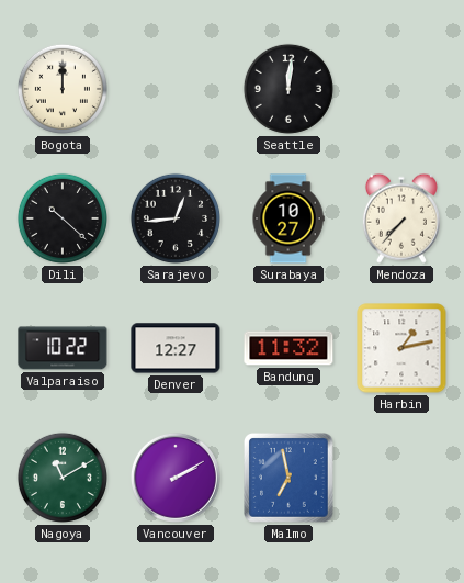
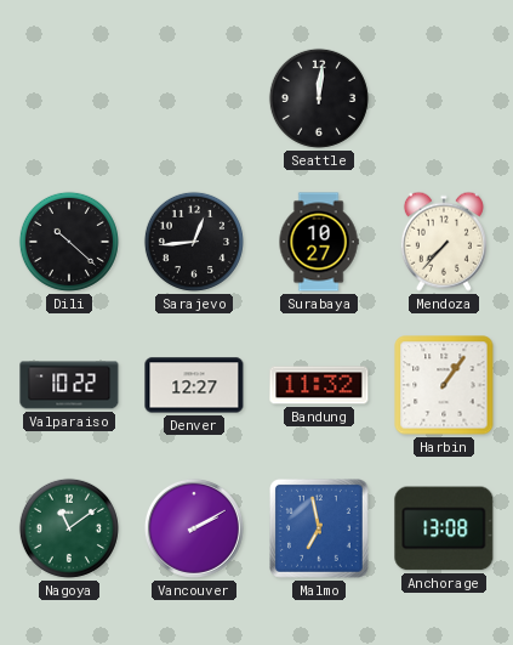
Bogota: 12:00 -> none
Harbin: 1:13 -> 1:06
Nagoya: 11:10 -> 11:09
Anchorage: none -> 13:08
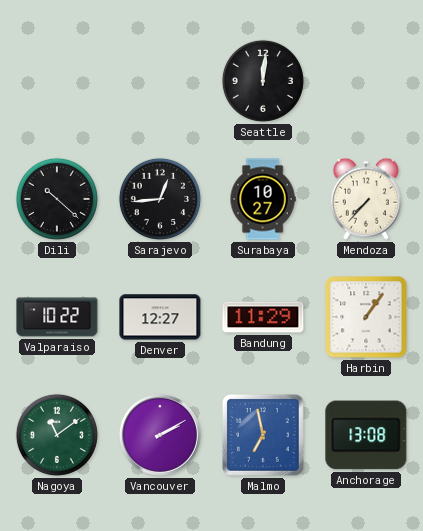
Bandung: 11:32 -> 11:29
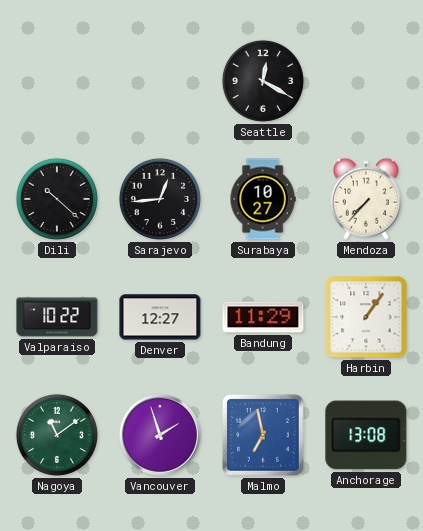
Seattle: 12:01 -> 12:20
Vancouver: 2:10 -> 1:57
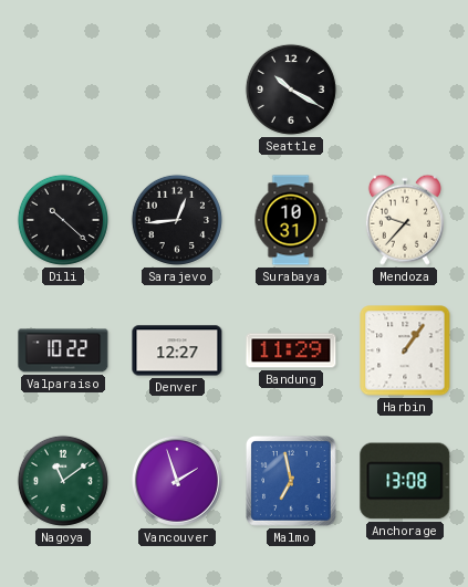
Seattle: 12:20 -> 10:20
Surabaya: 10:27 -> 10:31
Mendoza: 7:37 -> 9:37
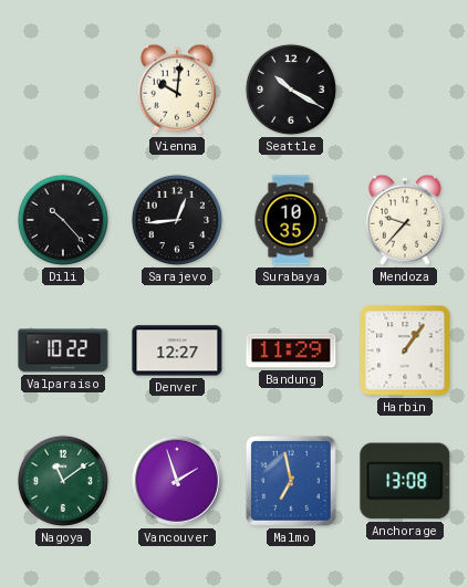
Vienna: none -> 10:01
Dili: 10:22 -> 10:23
Surabaya: 10:31 -> 10:35
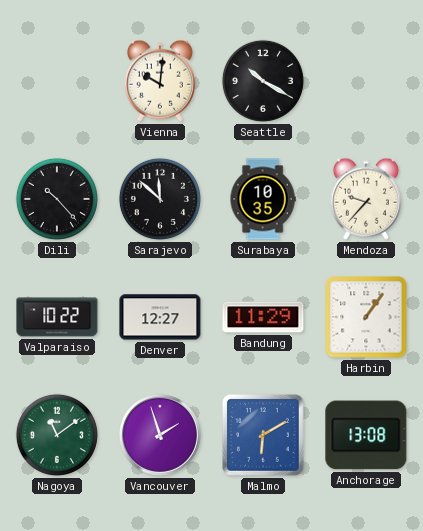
Sarajevo: 12:44 -> 11:52
Malmo: 6:58 -> 6:10
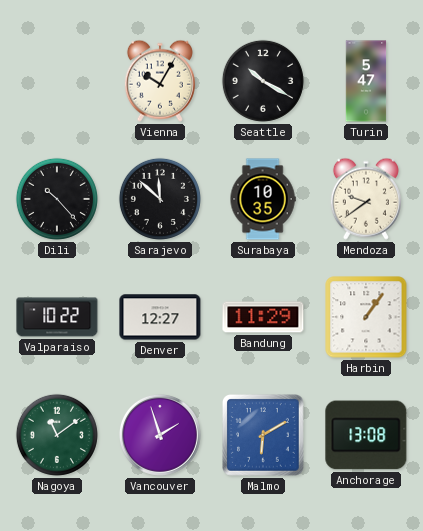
Vienna: 10:01 -> 10:05
Turin: none -> 5:47
Mendoza: 9:37 -> 9:39
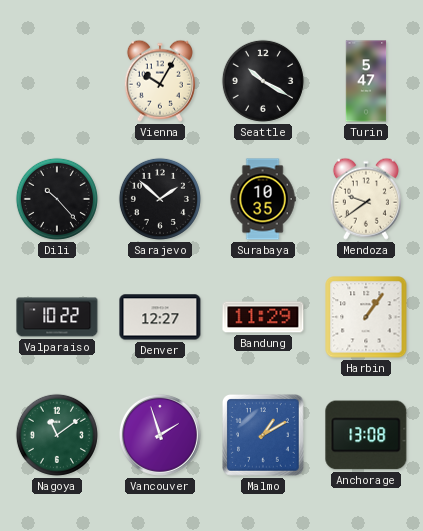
Sarajevo: 11:52 -> 1:52
Malmo: 6:10 -> 1:10
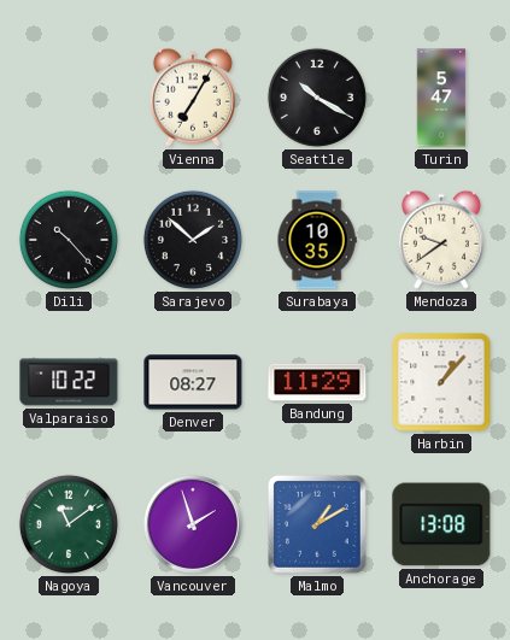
Vienna: 10:05 -> 7:05
Denver: 12:27 -> 08:27
Harbin: 1:06 -> 1:07
